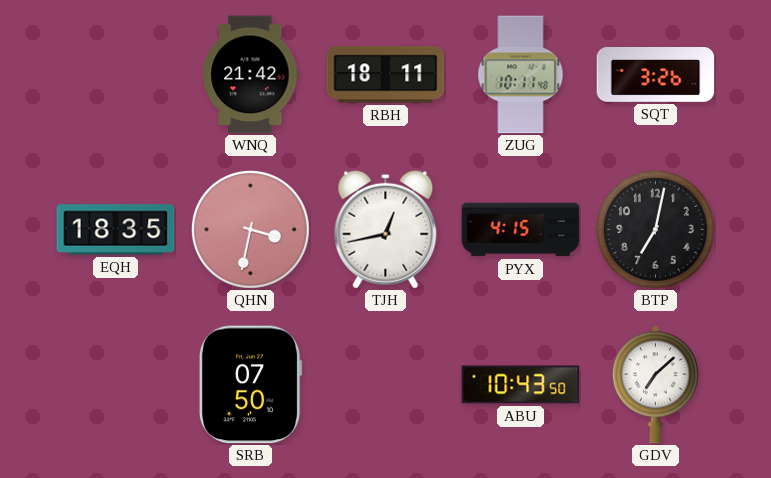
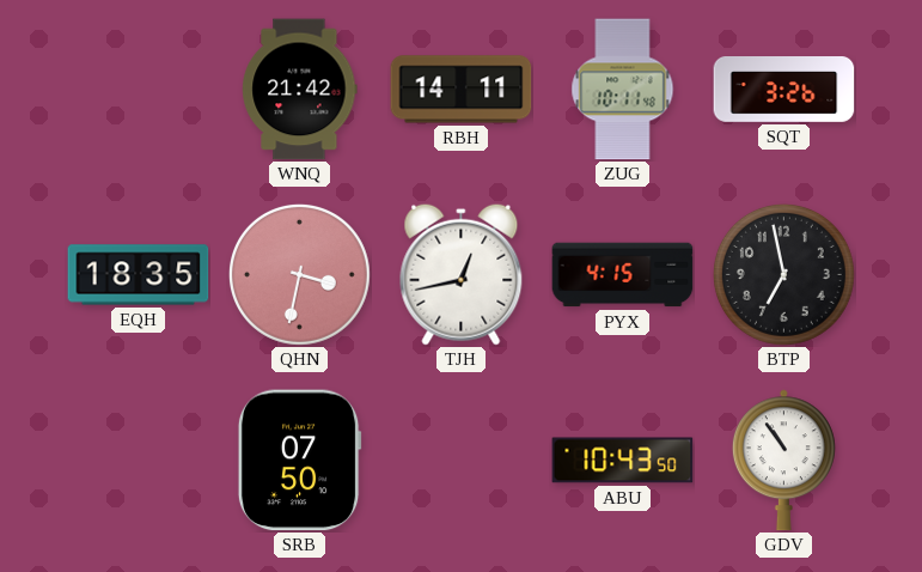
RBH: 18:11 -> 14:11
BTP: 7:02 -> 6:58
GDV: 7:08 -> 10:54
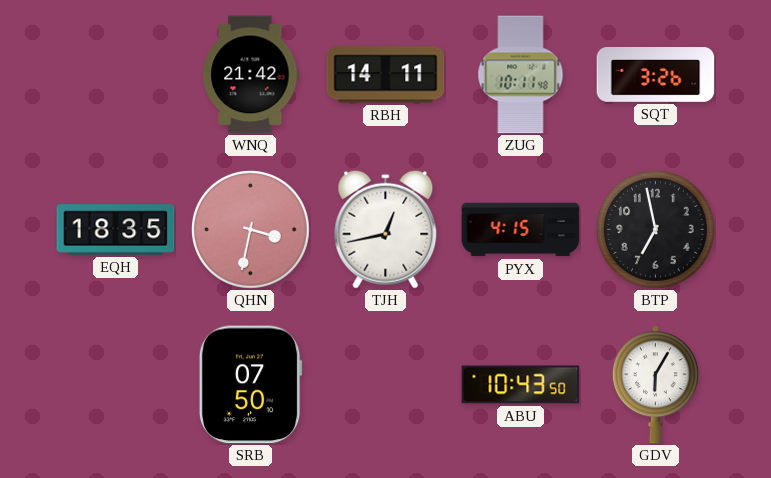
GDV: 10:54 -> 6:05
